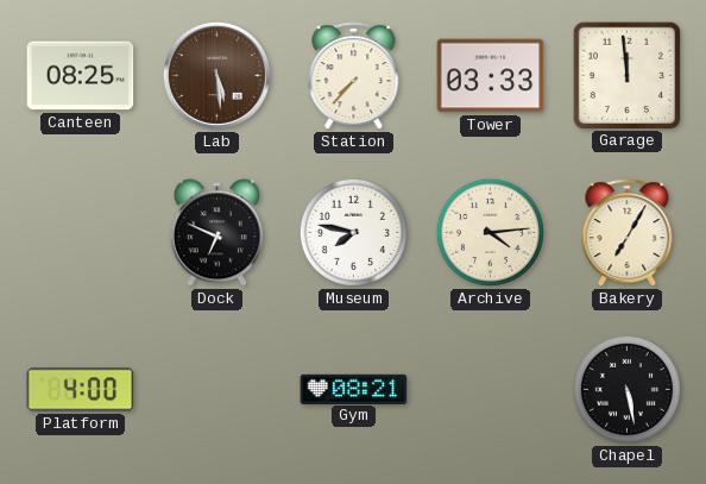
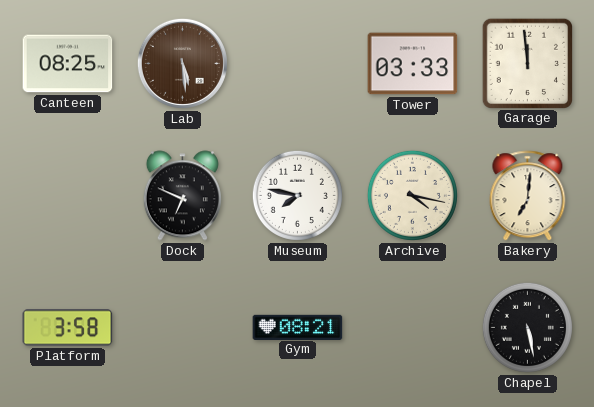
Station: 7:37 -> none
Archive: 4:14 -> 4:17
Bakery: 7:05 -> 7:01
Platform: 4:00 -> 3:58
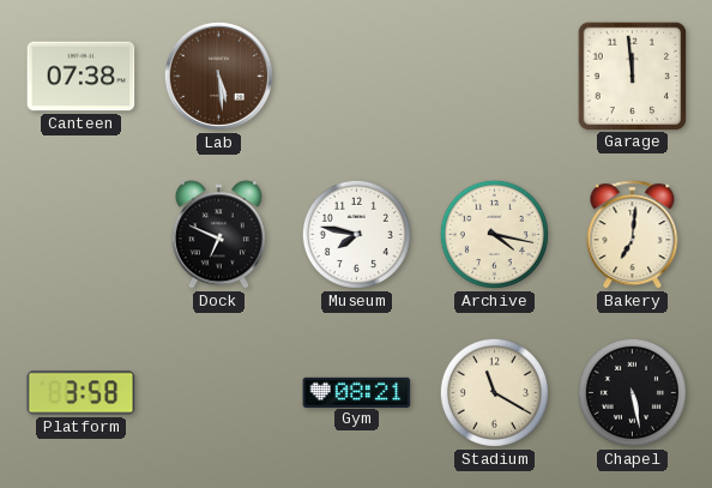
Canteen: 08:25 -> 07:38
Tower: 03:33 -> none
Stadium: none -> 11:20
